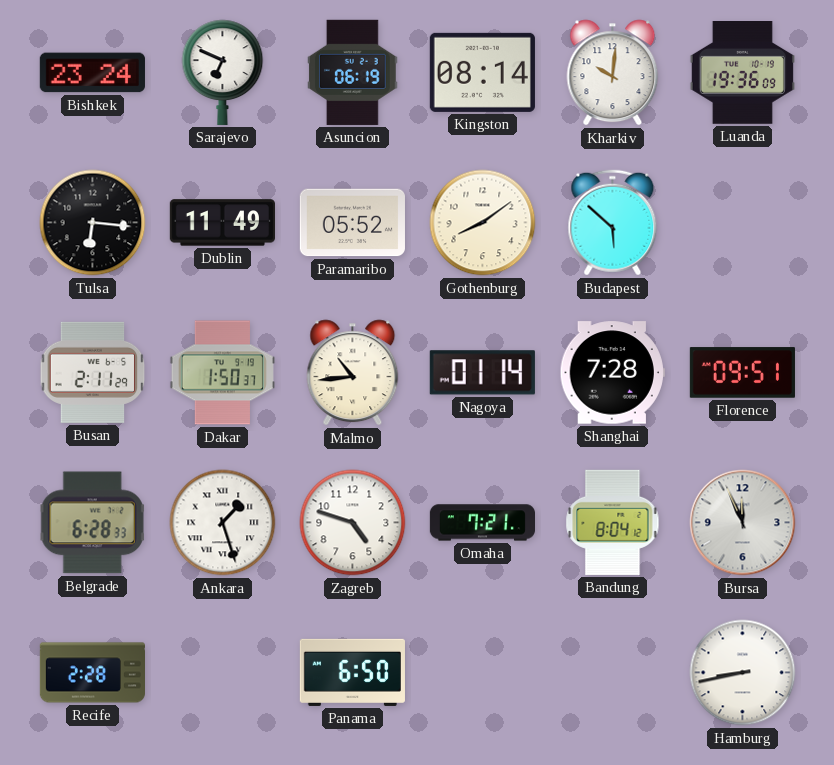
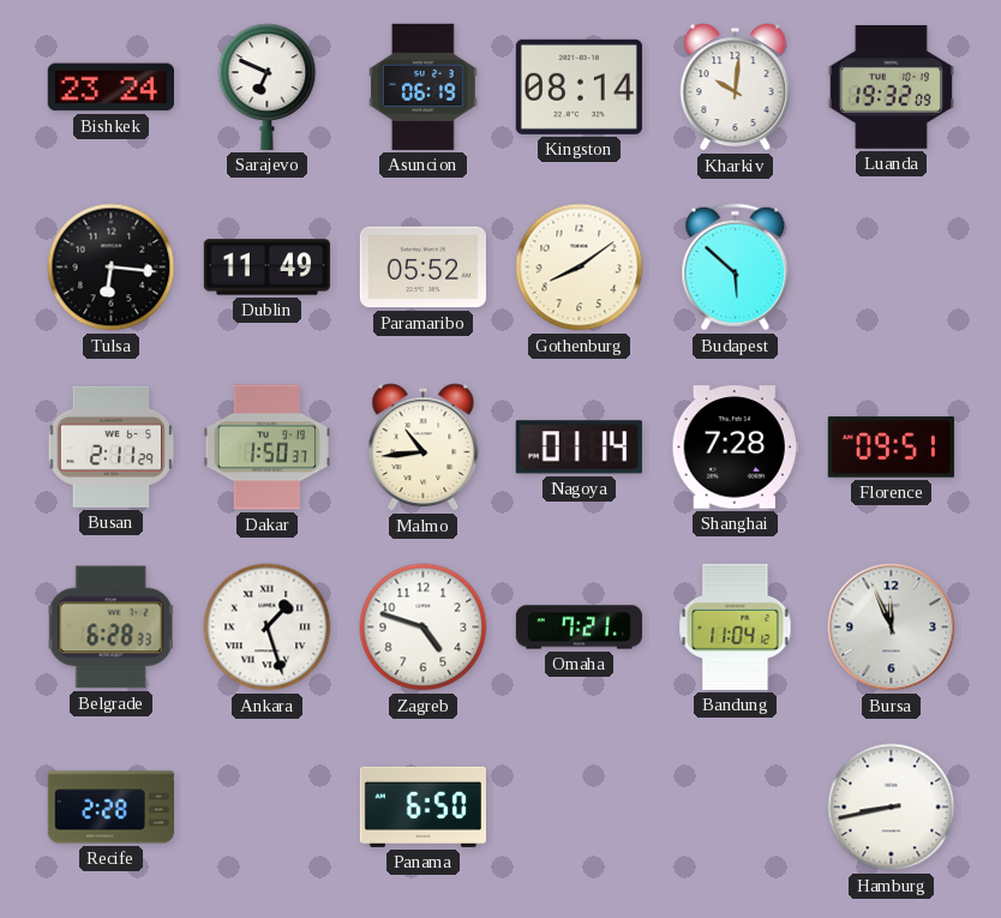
Luanda: 19:36 -> 19:32
Bandung: 8:04 -> 11:04
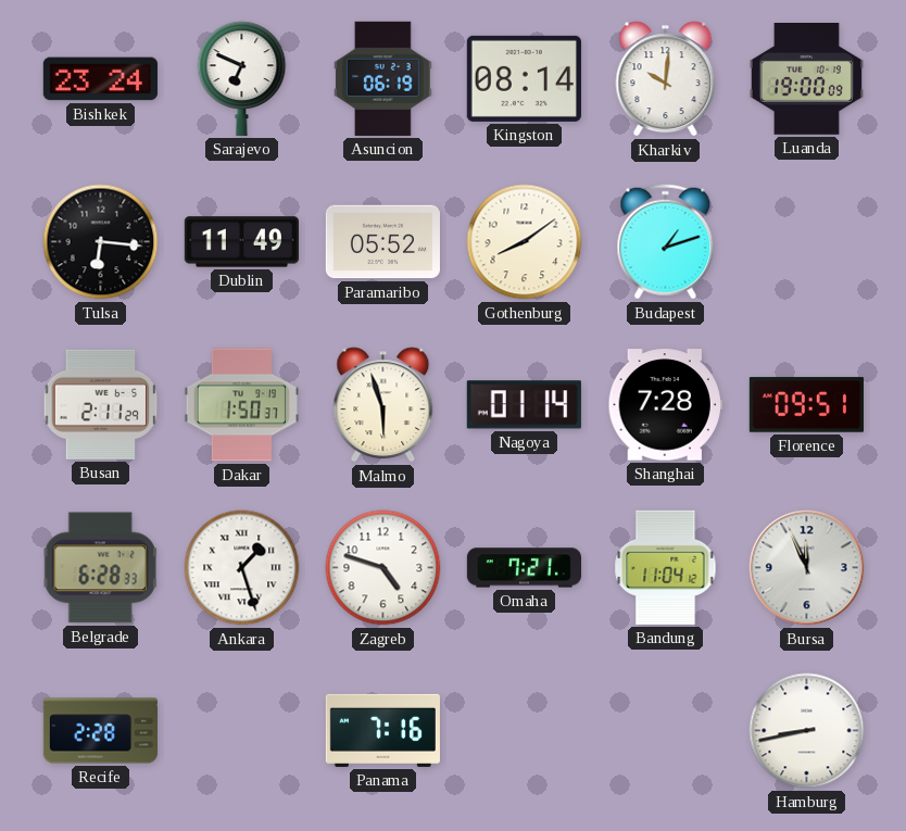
Luanda: 19:32 -> 19:00
Budapest: 5:52 -> 1:12
Malmo: 10:44 -> 5:57
Panama: 6:50 -> 7:16
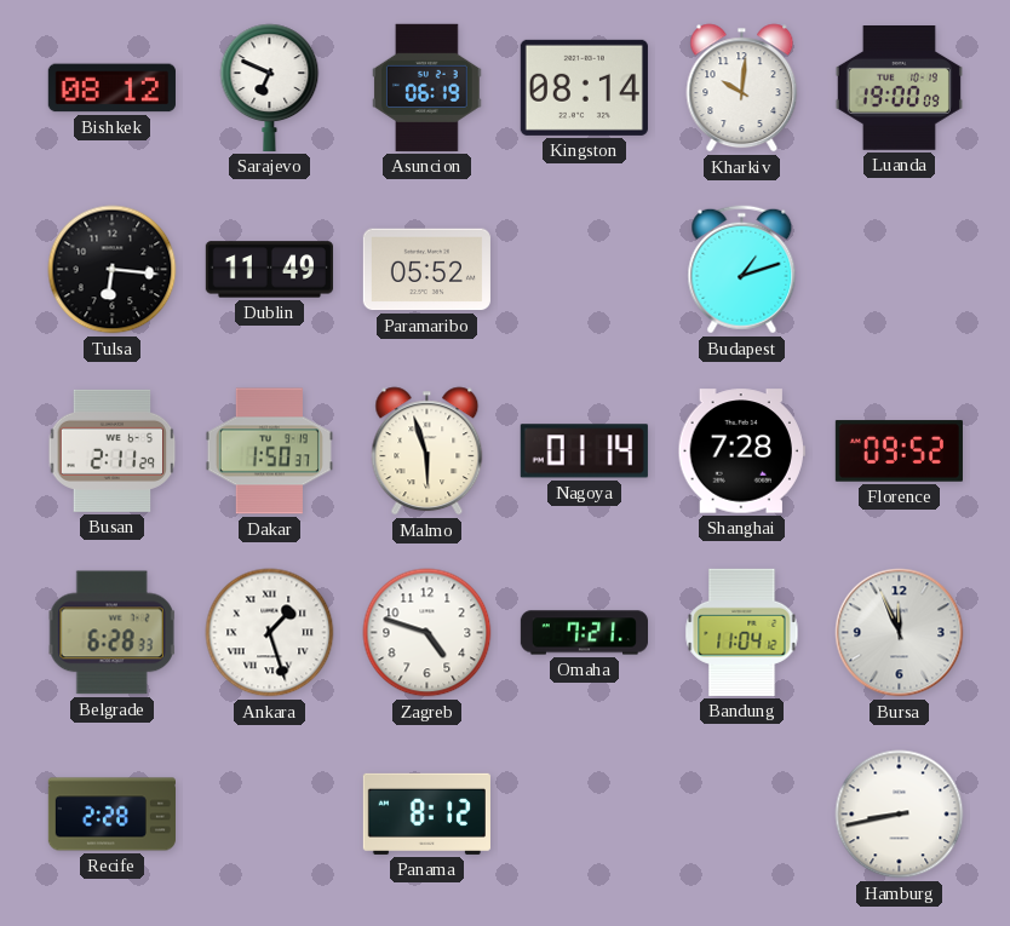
Bishkek: 23:24 -> 08:12
Gothenburg: 8:09 -> none
Florence: 09:51 -> 09:52
Panama: 7:16 -> 8:12
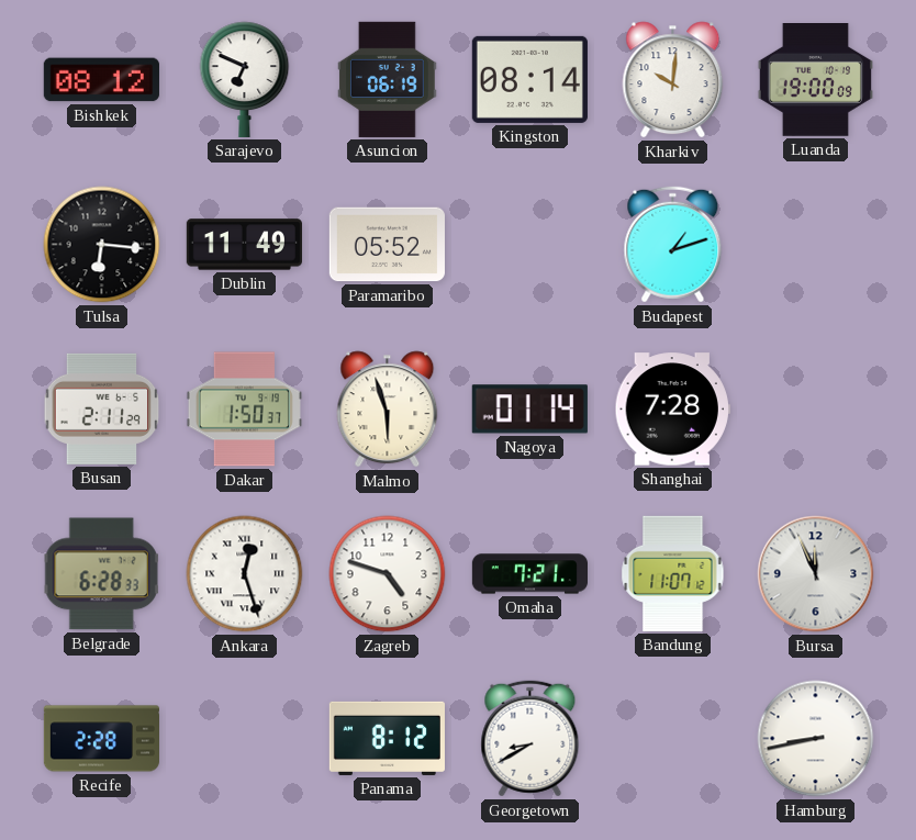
Florence: 09:52 -> none
Ankara: 1:27 -> 12:27
Bandung: 11:04 -> 11:07
Georgetown: none -> 8:40
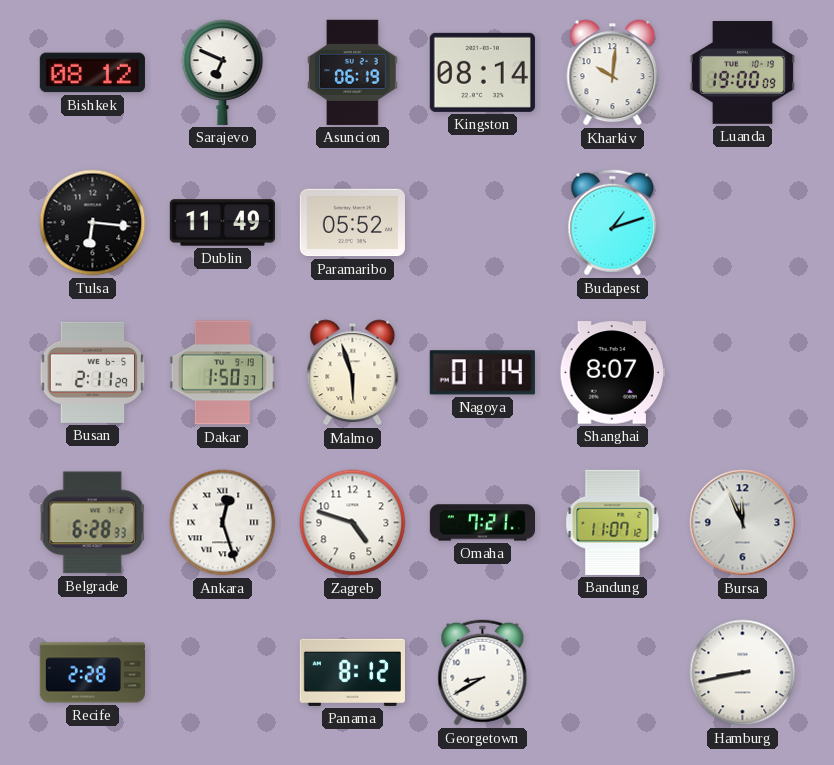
Shanghai: 7:28 -> 8:07
